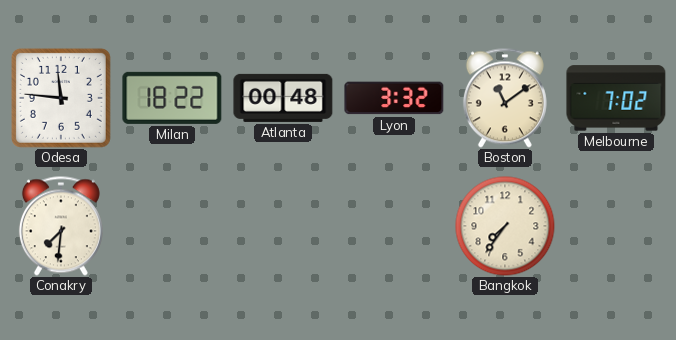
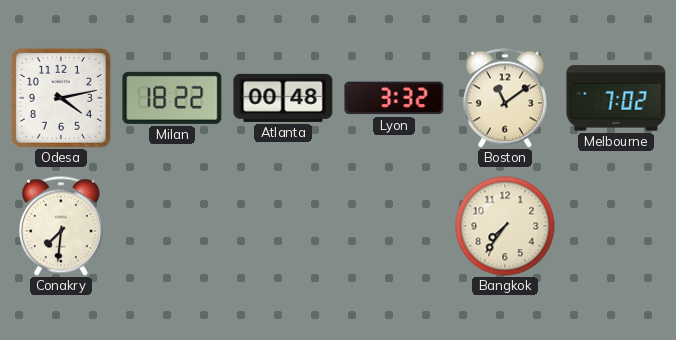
Odesa: 11:46 -> 4:13
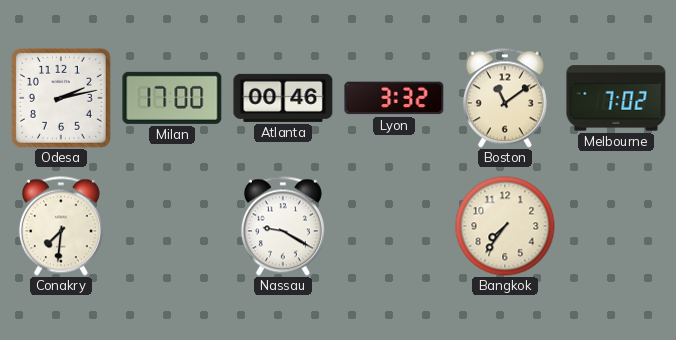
Odesa: 4:13 -> 2:13
Milan: 18:22 -> 17:00
Atlanta: 00:48 -> 00:46
Nassau: none -> 9:20
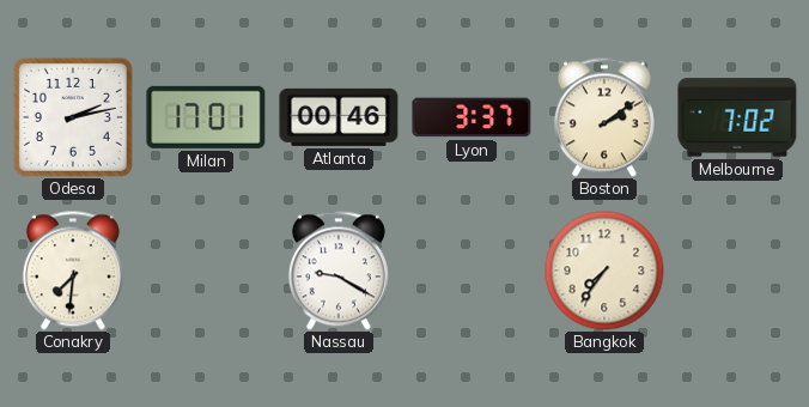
Milan: 17:00 -> 17:01
Lyon: 3:32 -> 3:37
Boston: 11:09 -> 2:09
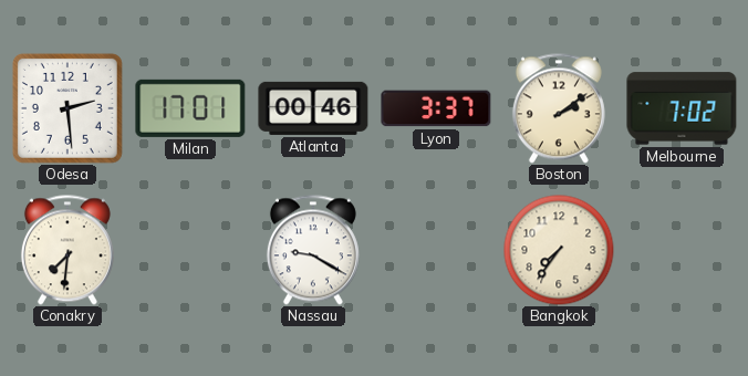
Odesa: 2:13 -> 2:29
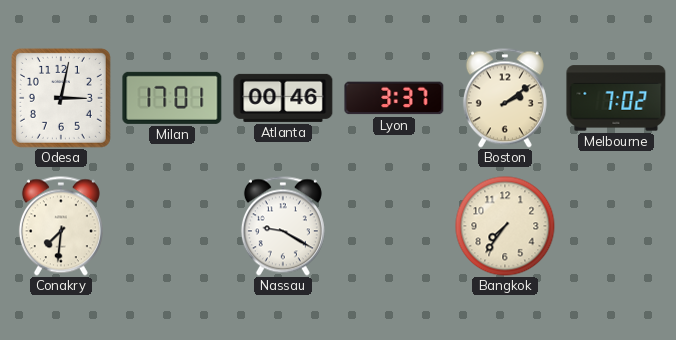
Odesa: 2:29 -> 3:02
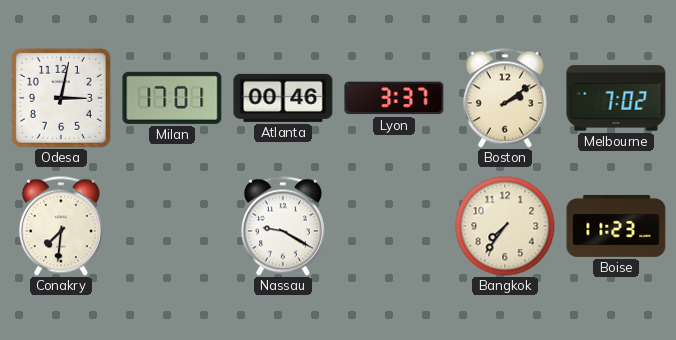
Boise: none -> 11:23
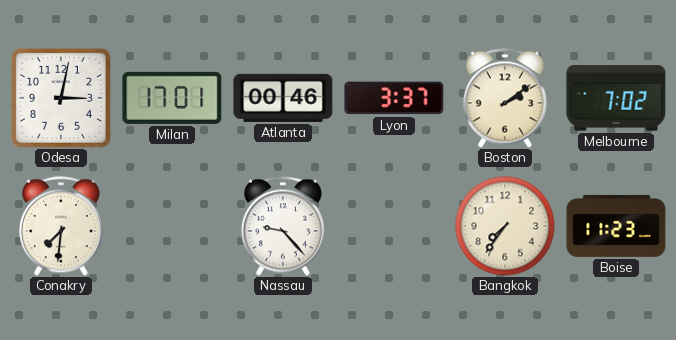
Nassau: 9:20 -> 9:23
